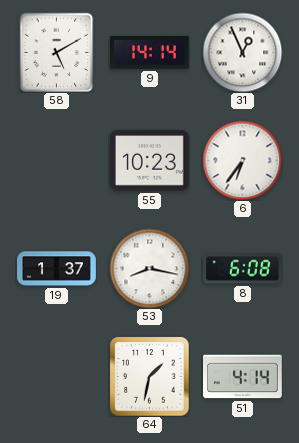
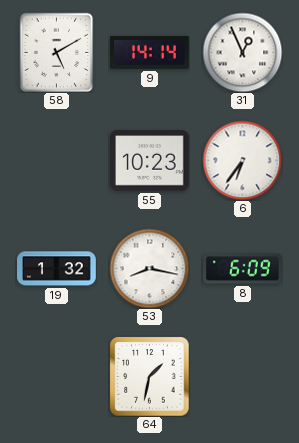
19: 1:37 -> 1:32
8: 6:08 -> 6:09
51: 4:14 -> none
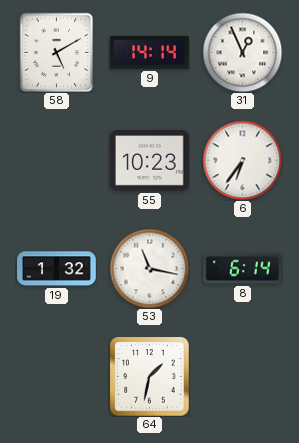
53: 8:17 -> 11:17
8: 6:09 -> 6:14
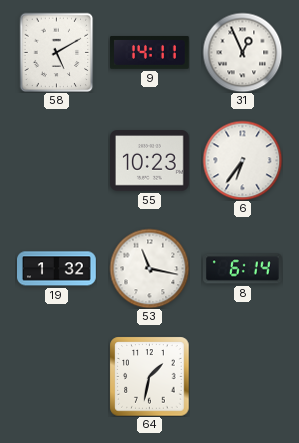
9: 14:14 -> 14:11
